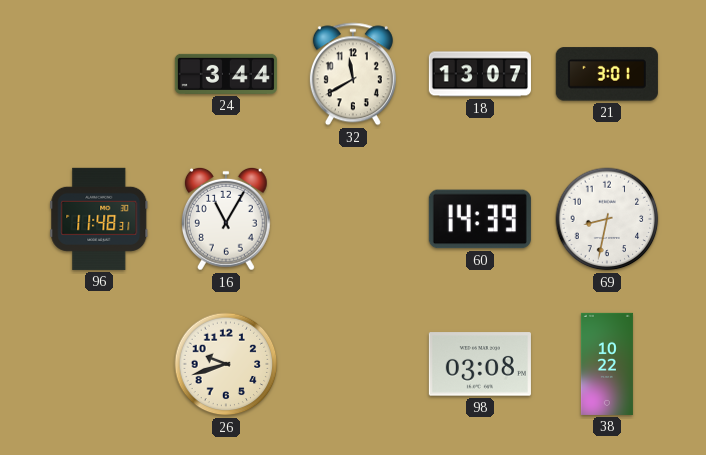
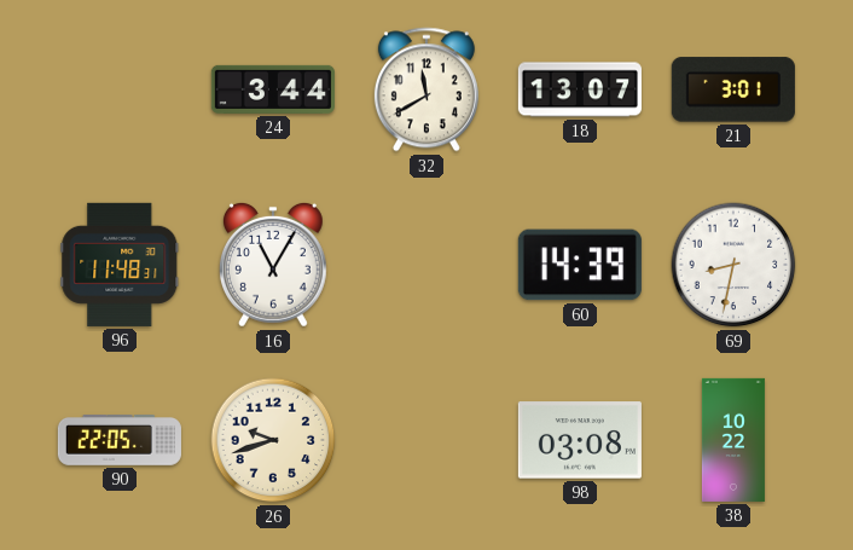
90: none -> 22:05
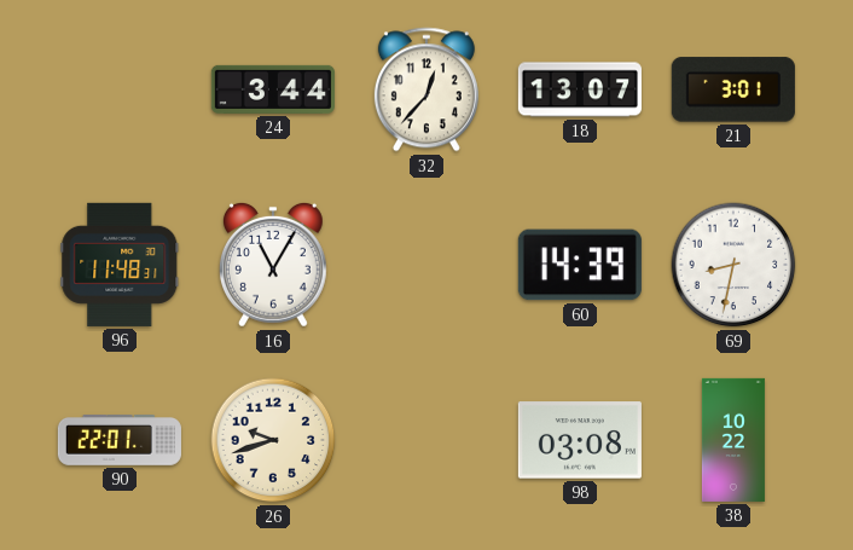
32: 11:40 -> 12:37
90: 22:05 -> 22:01
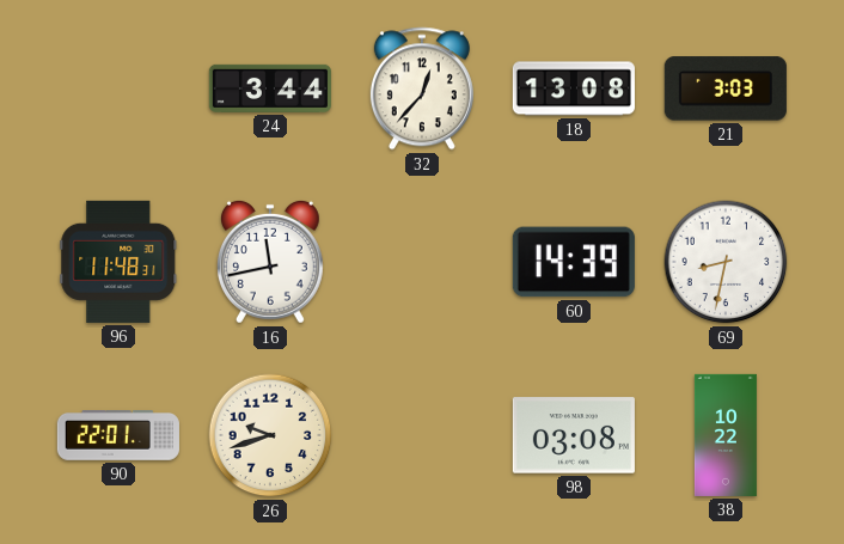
18: 13:07 -> 13:08
21: 3:01 -> 3:03
16: 11:05 -> 11:43
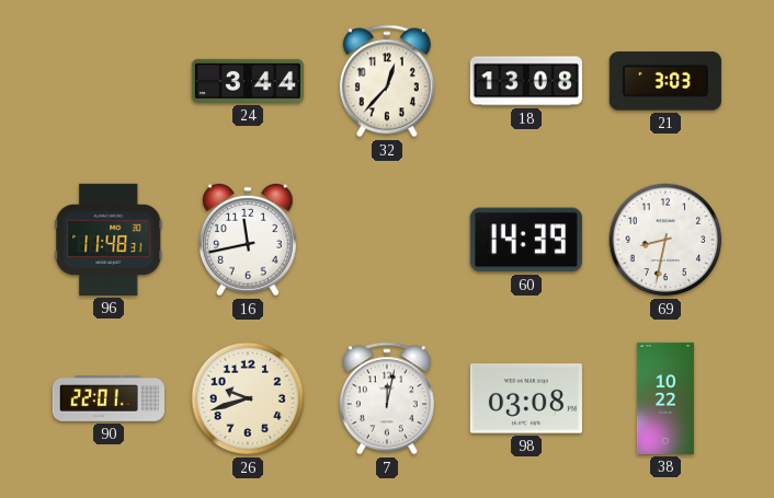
7: none -> 12:02
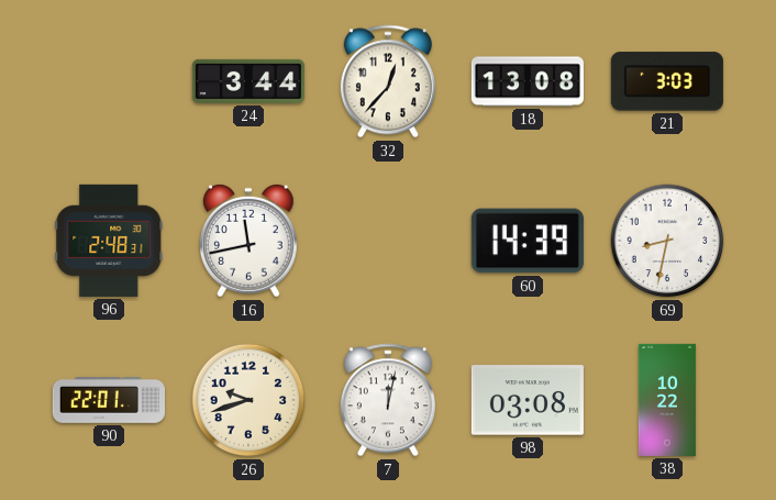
96: 11:48 -> 2:48
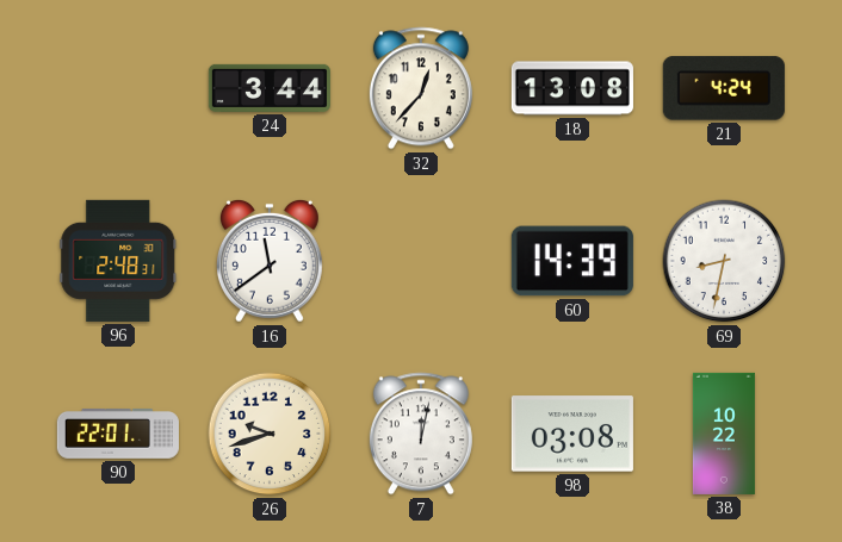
21: 3:03 -> 4:24
16: 11:43 -> 11:39
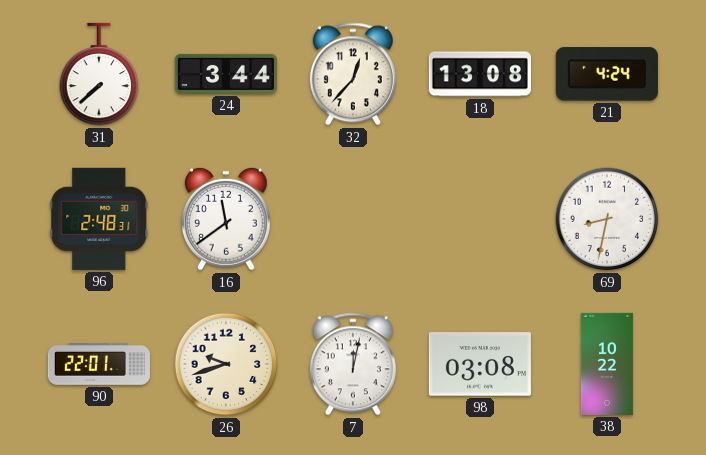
31: none -> 7:38
60: 14:39 -> none
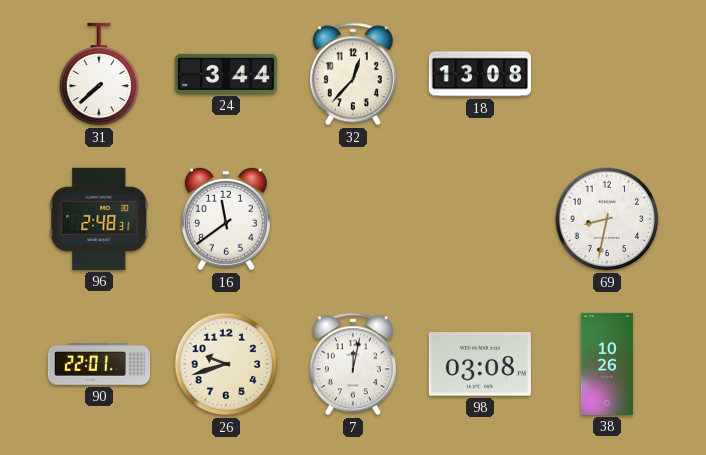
21: 4:24 -> none
38: 10:22 -> 10:26
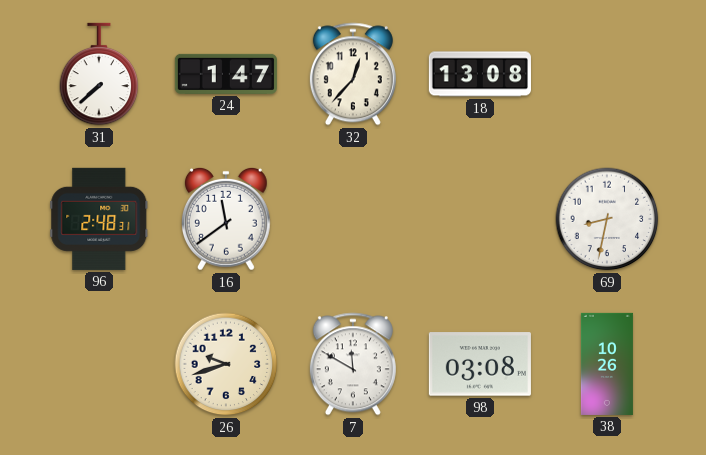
24: 3:44 -> 1:47
90: 22:01 -> none
7: 12:02 -> 11:50
